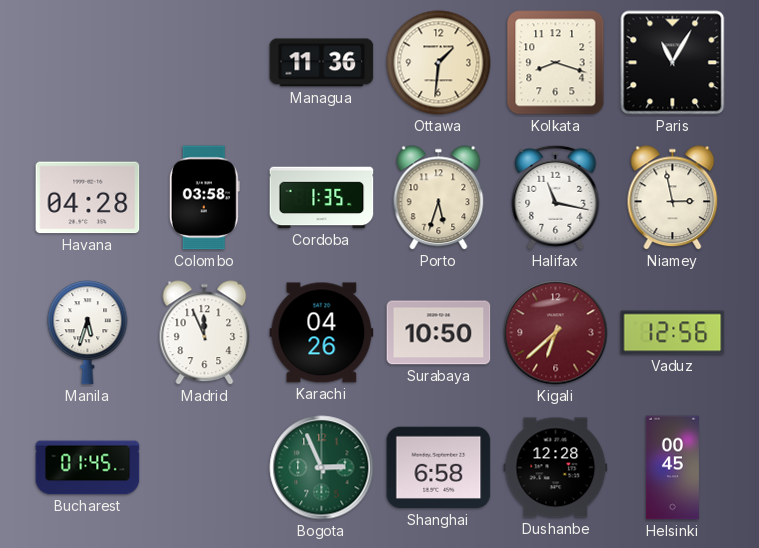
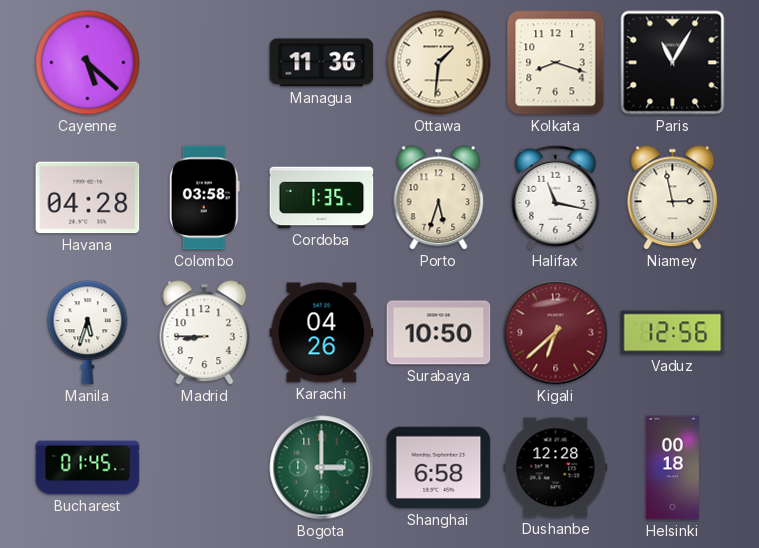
Cayenne: none -> 5:22
Madrid: 11:56 -> 8:45
Bogota: 2:56 -> 3:00
Helsinki: 00:45 -> 00:18
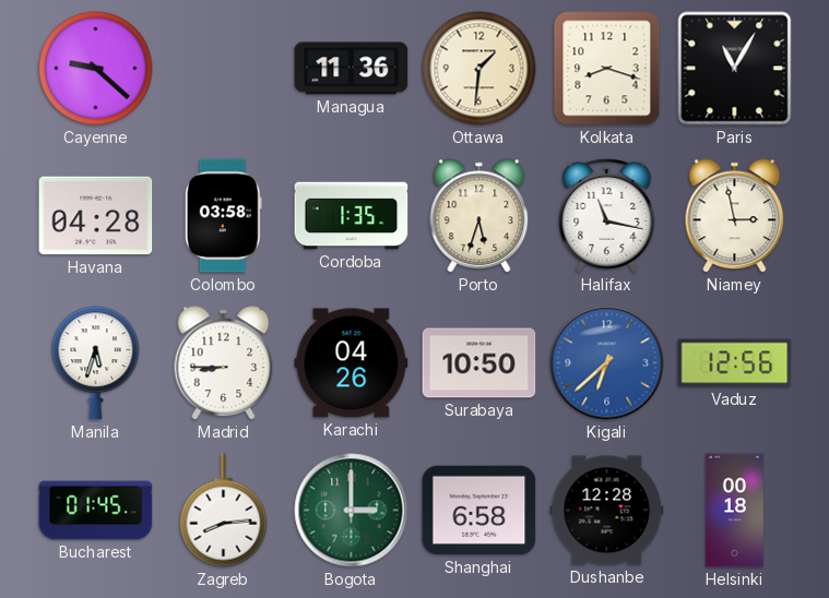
Cayenne: 5:22 -> 9:22
Kigali dial: burgundy -> blue
Zagreb: none -> 8:14
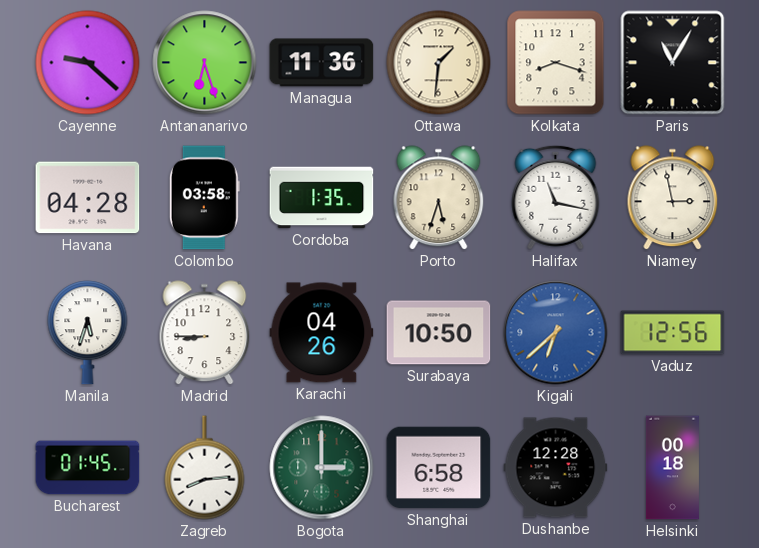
Antananarivo: none -> 6:27
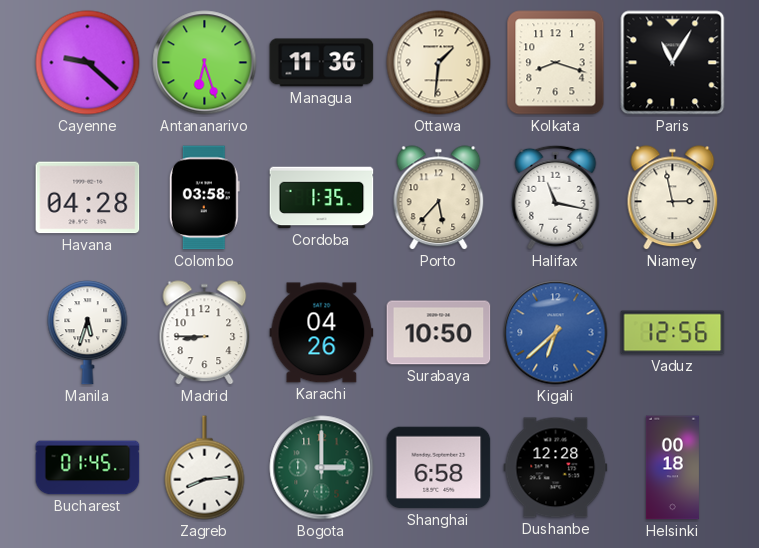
Porto: 5:33 -> 5:37
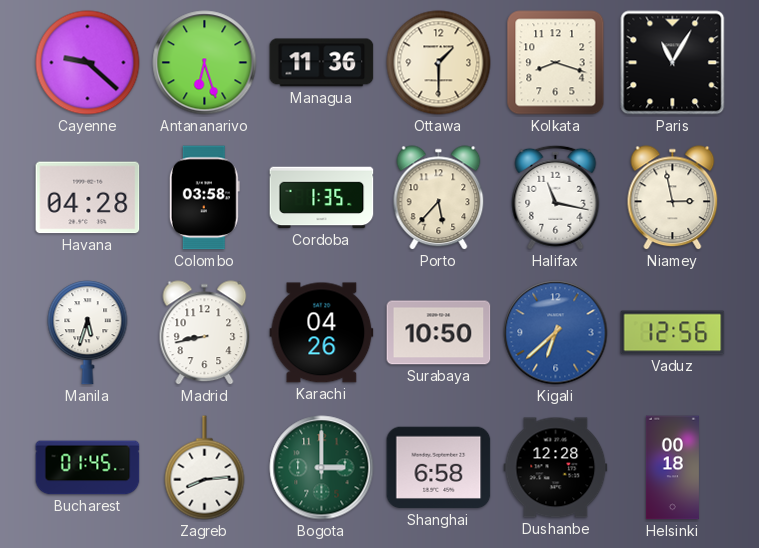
Ottawa: 1:31 -> 1:30
Madrid: 8:45 -> 8:43
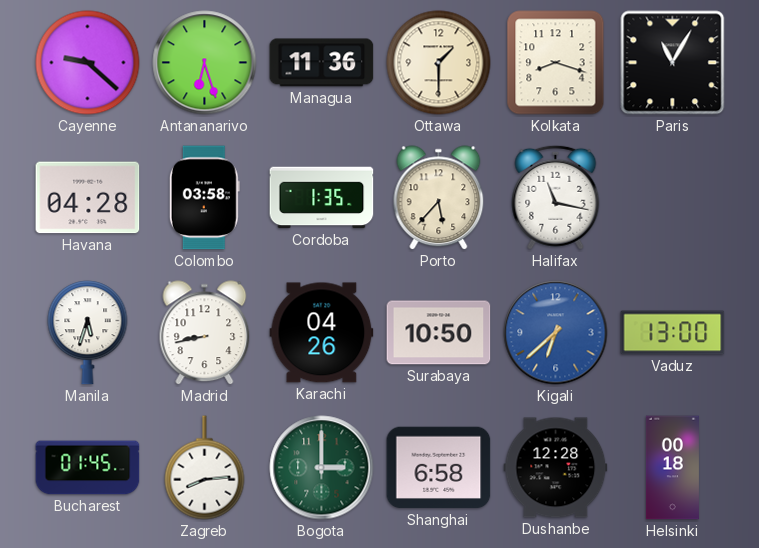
Niamey: 2:58 -> none
Vaduz: 12:56 -> 13:00
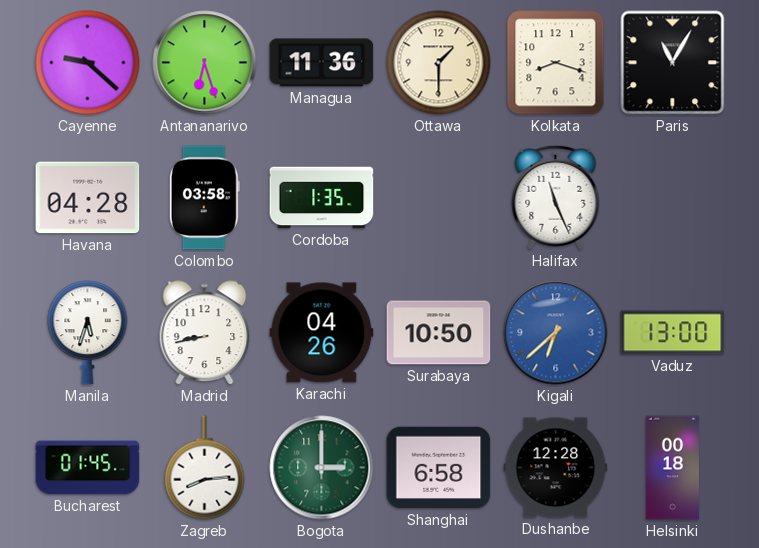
Porto: 5:37 -> none
Halifax: 11:17 -> 11:26
